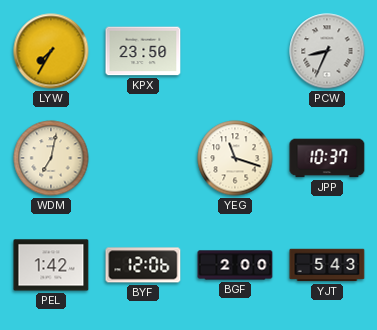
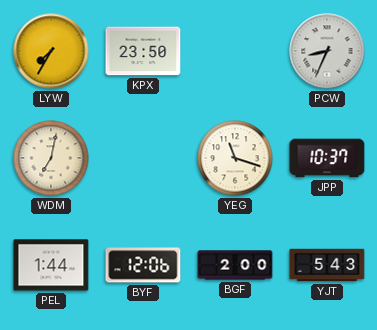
PEL: 1:42 -> 1:44
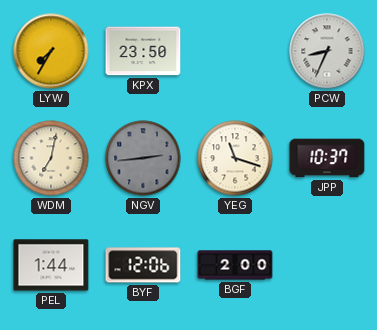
NGV: none -> 2:44
YJT: 5:43 -> none
